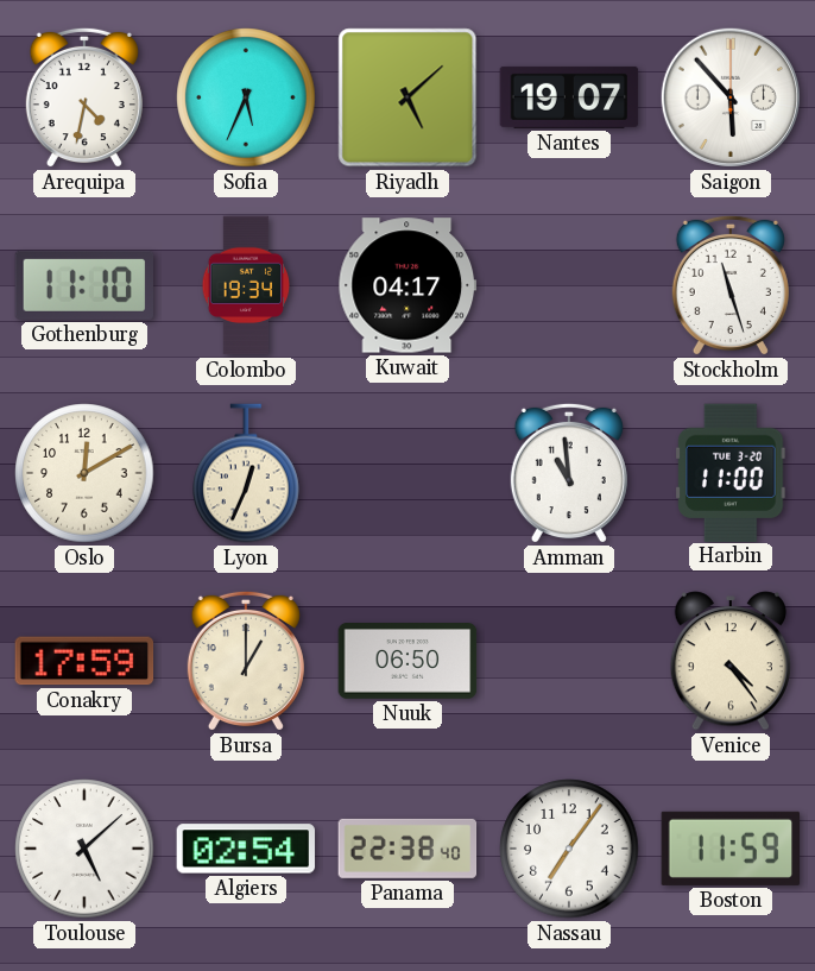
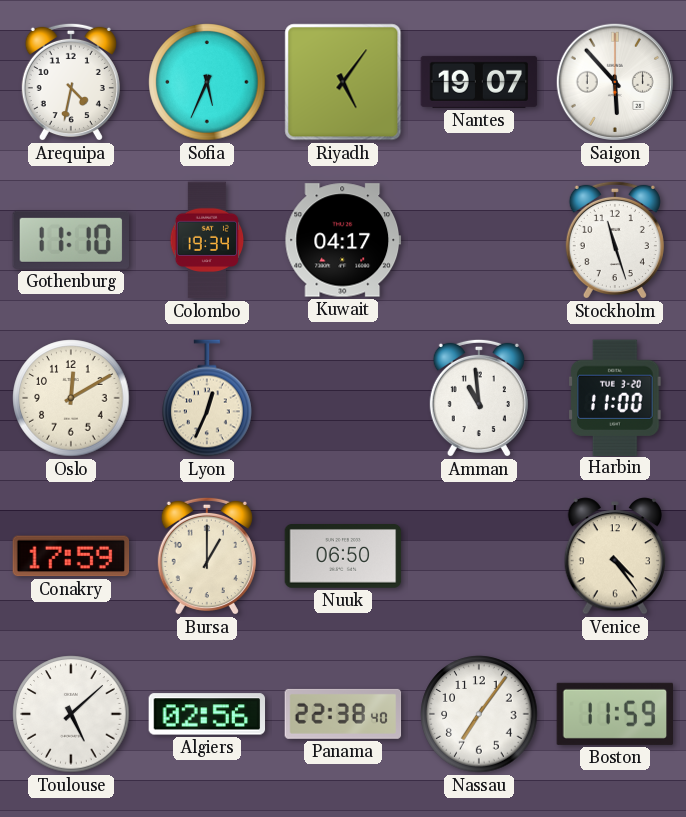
Riyadh: 5:08 -> 5:06
Algiers: 02:54 -> 02:56
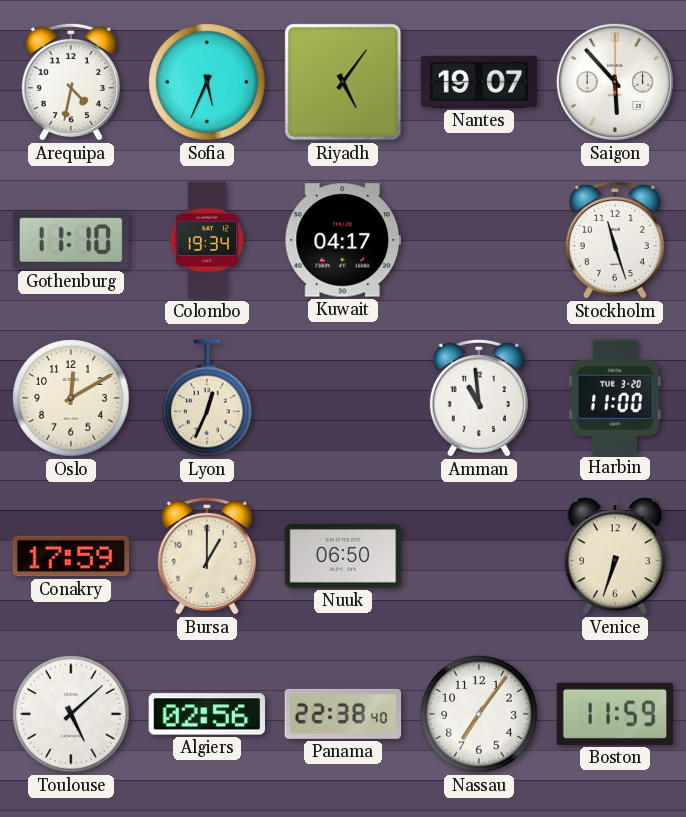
Venice: 4:24 -> 6:33
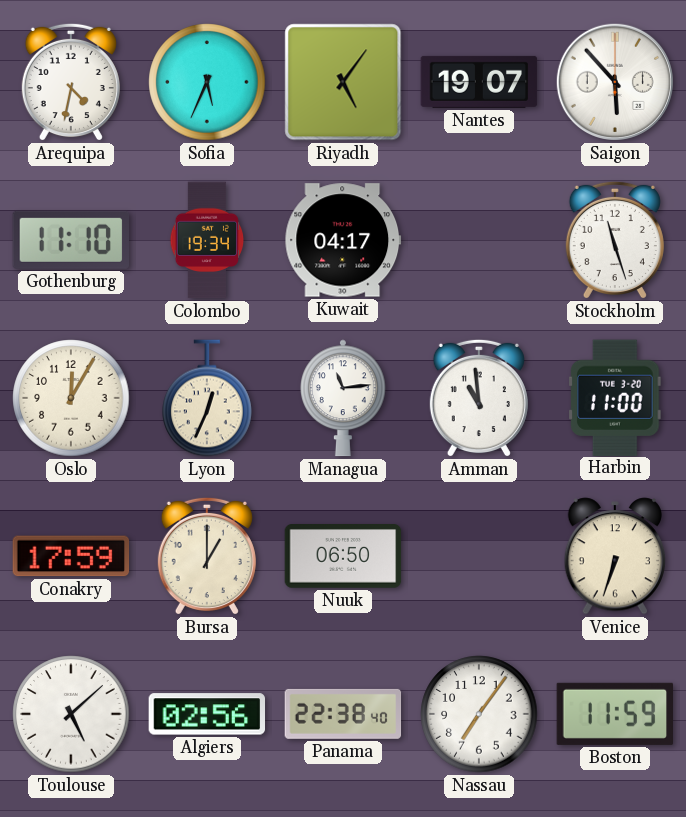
Oslo: 12:10 -> 12:05
Managua: none -> 11:14
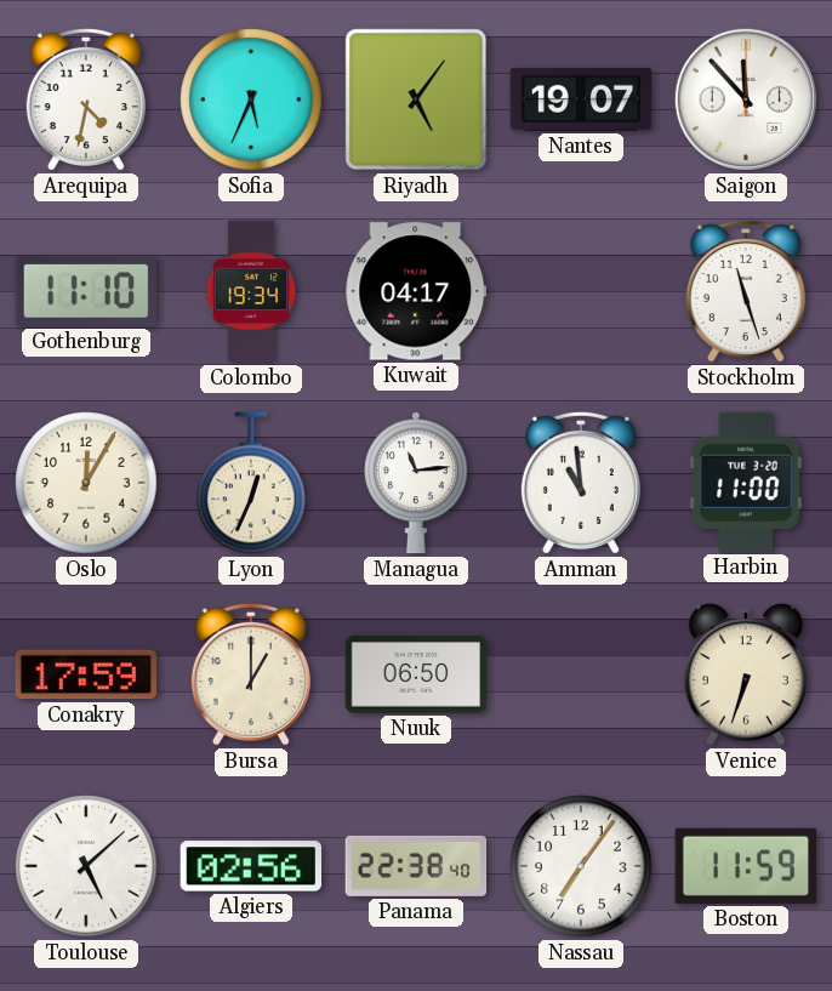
Saigon: 5:53 -> 11:53
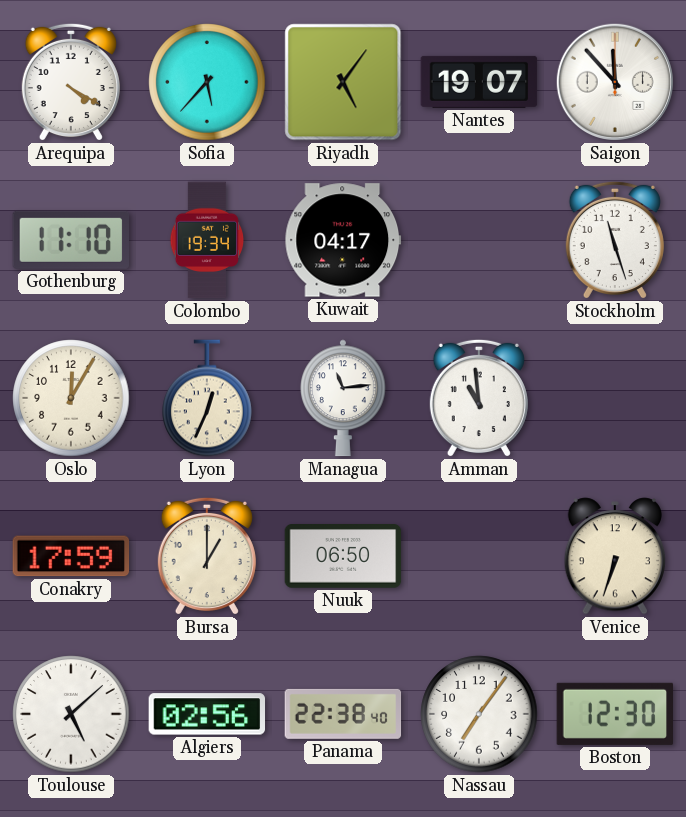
Arequipa: 4:32 -> 4:20
Sofia: 5:34 -> 5:37
Harbin: 11:00 -> none
Boston: 11:59 -> 12:30
